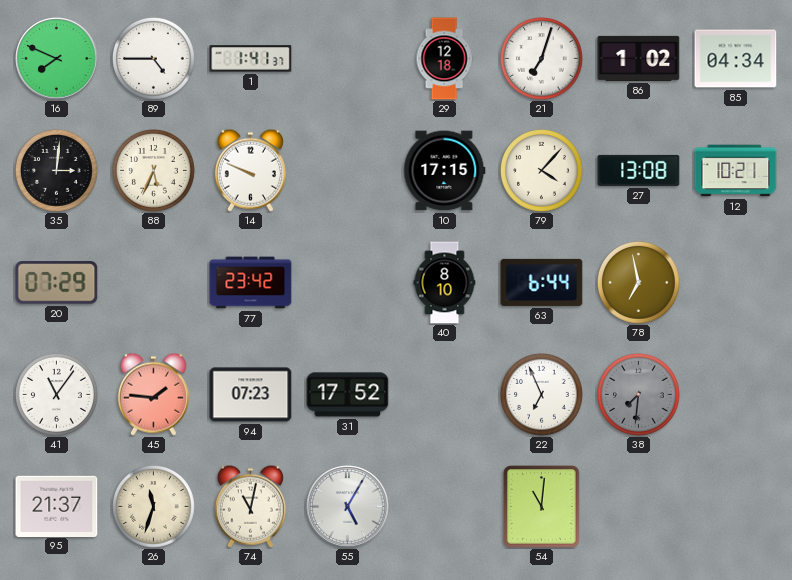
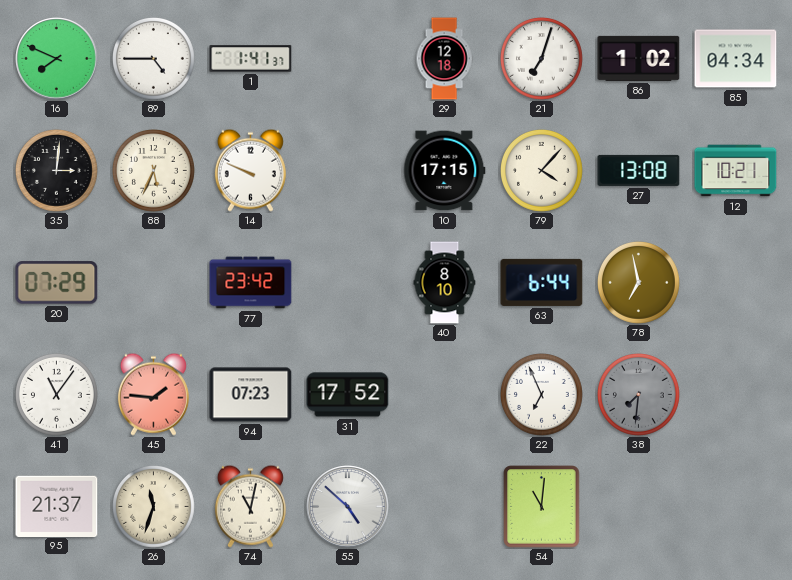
55: 5:05 -> 4:52
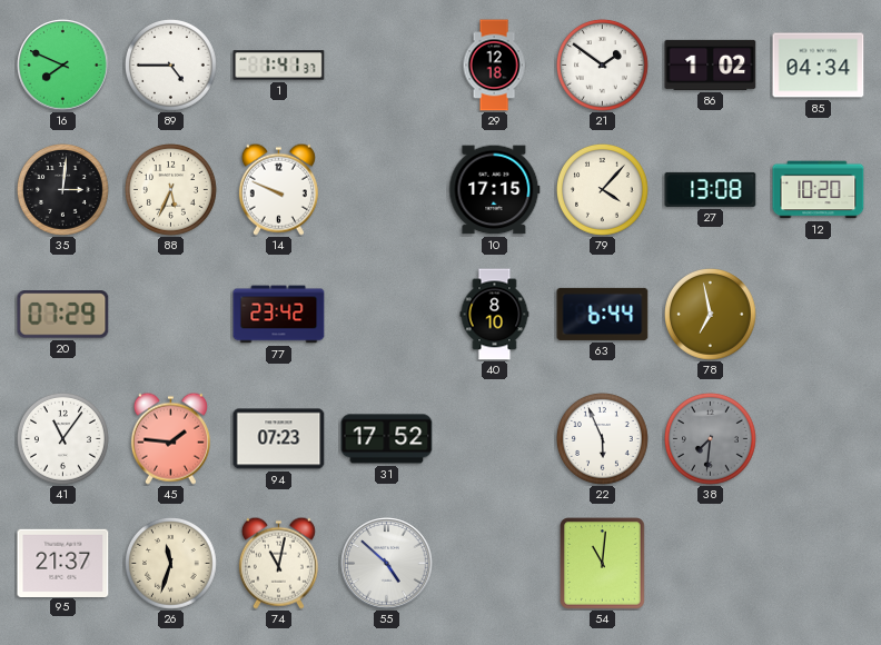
21: 7:03 -> 1:51
12: 10:21 -> 10:20
22: 6:56 -> 5:56
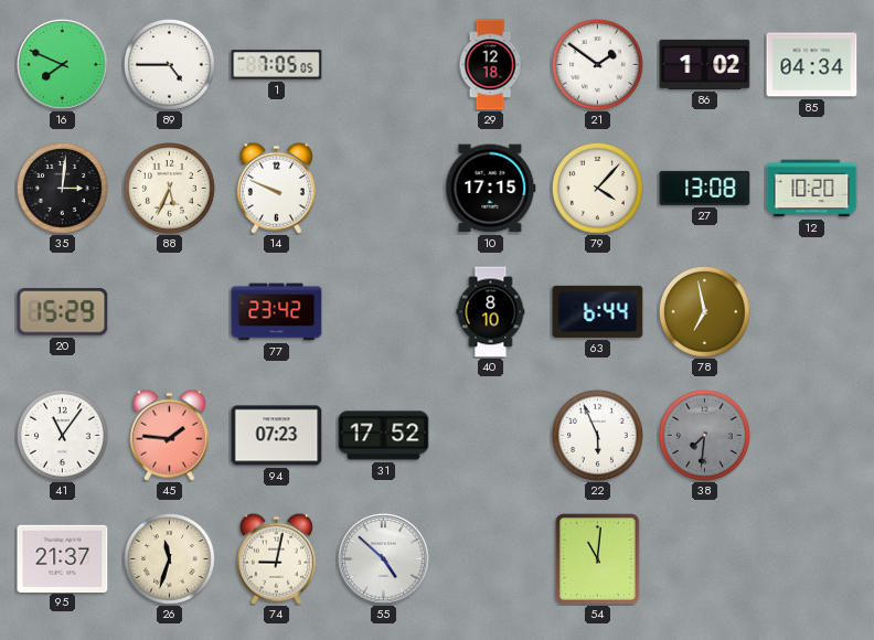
1: 1:41 -> 7:05
20: 07:29 -> 15:29
74: 11:02 -> 9:02
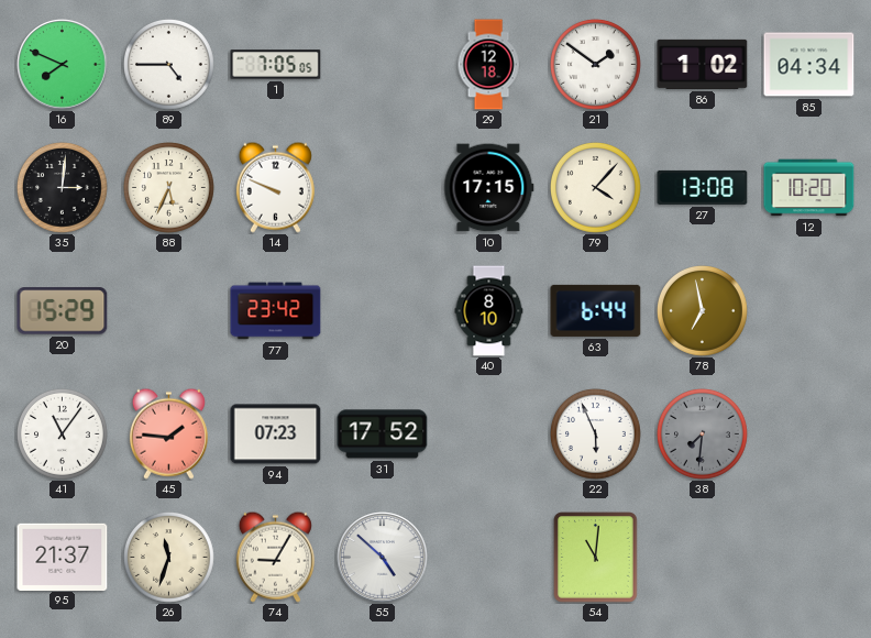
74: 9:02 -> 9:05
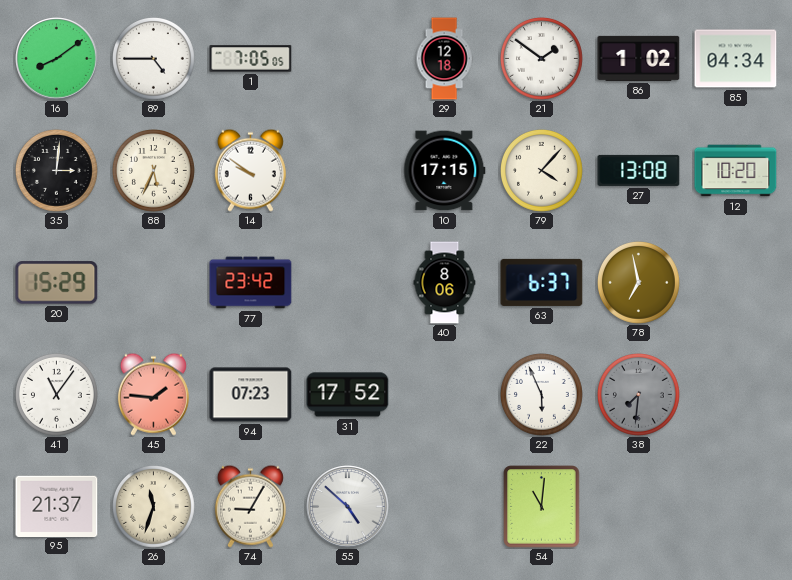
16: 7:49 -> 8:09
14: 9:49 -> 9:51
40: 8:10 -> 8:06
63: 6:44 -> 6:37
